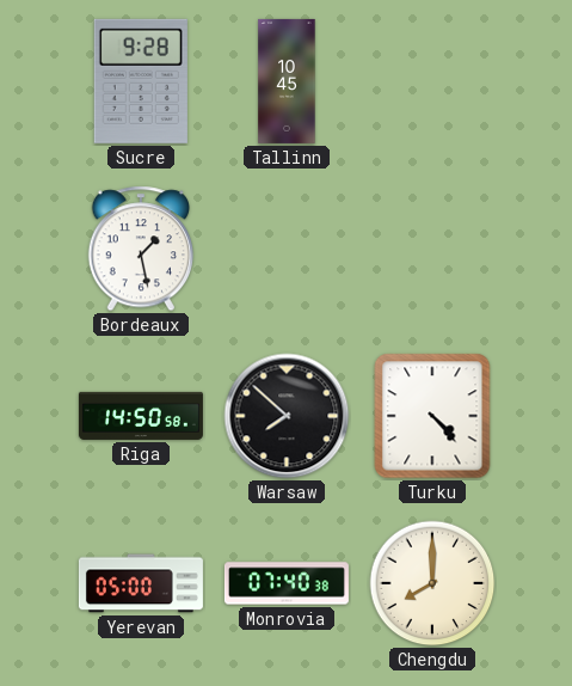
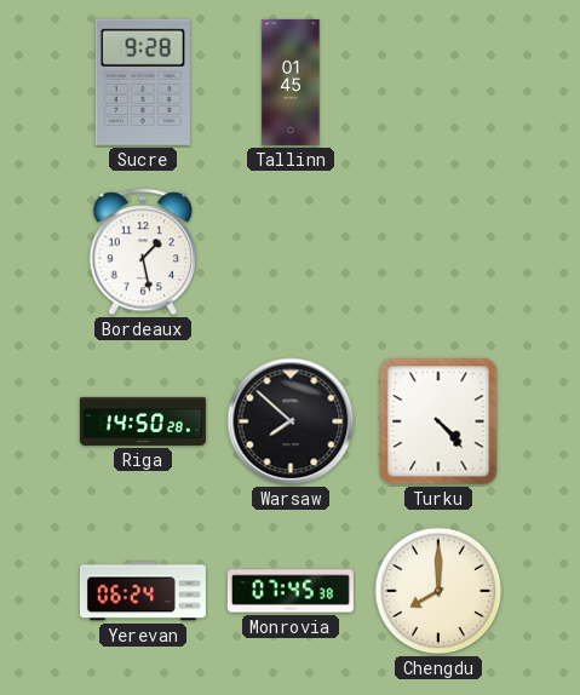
Tallinn: 10:45 -> 01:45
Riga: 14:50:58 -> 14:50:28
Yerevan: 05:00 -> 06:24
Monrovia: 07:40 -> 07:45
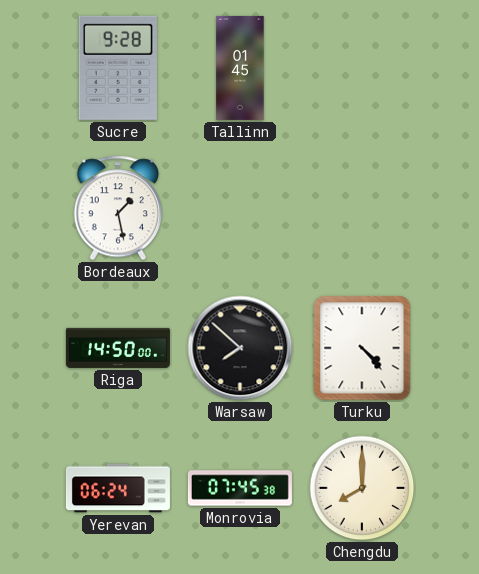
Riga: 14:50:28 -> 14:50:00
